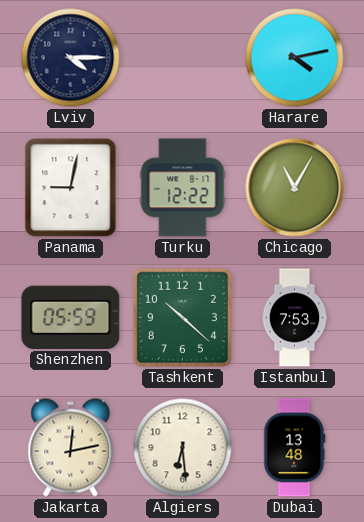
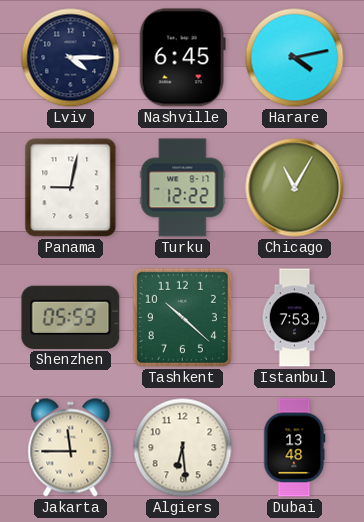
Nashville: none -> 6:45
Jakarta: 12:13 -> 11:45
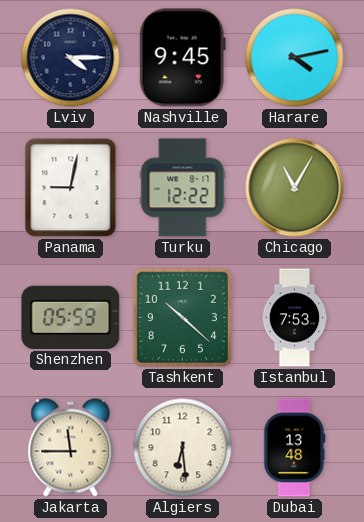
Nashville: 6:45 -> 9:45
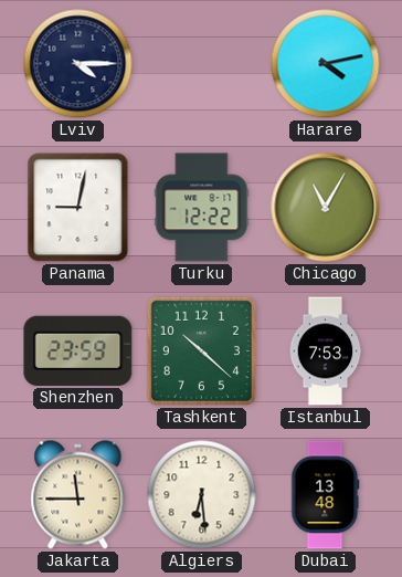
Nashville: 9:45 -> none
Shenzhen: 05:59 -> 23:59
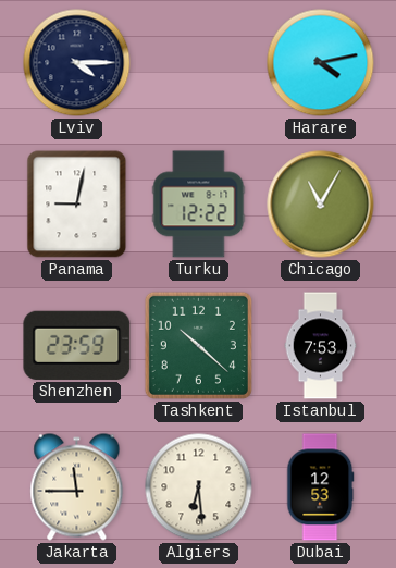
Dubai: 13:48 -> 12:53
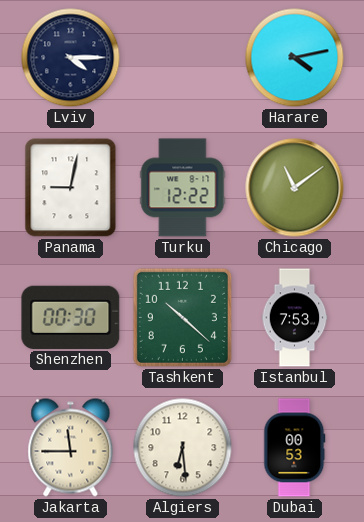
Chicago: 11:05 -> 11:09
Shenzhen: 23:59 -> 00:30
Dubai: 12:53 -> 00:53
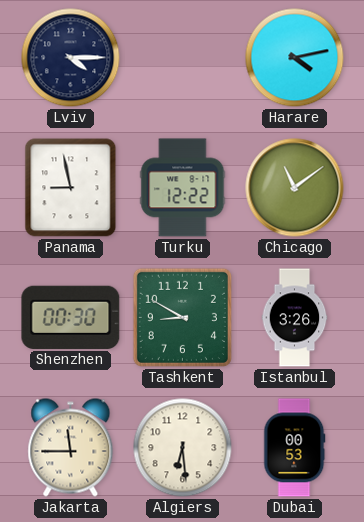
Panama: 9:02 -> 8:58
Tashkent: 10:22 -> 8:50
Istanbul: 7:53 -> 3:26
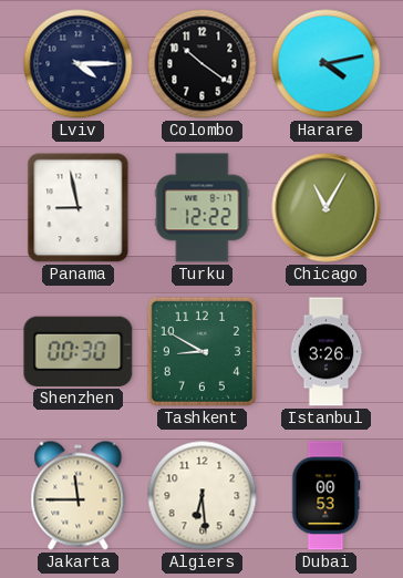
Colombo: none -> 10:21
Chicago: 11:09 -> 11:05
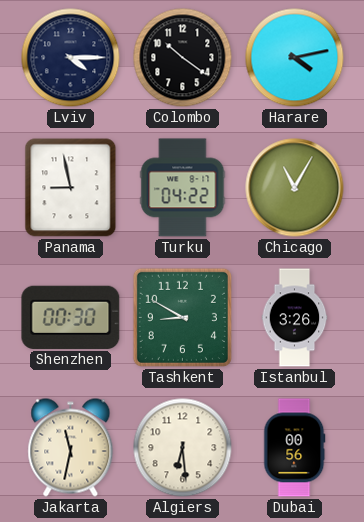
Turku: 12:22 -> 04:22
Jakarta: 11:45 -> 11:32
Dubai: 00:53 -> 00:56
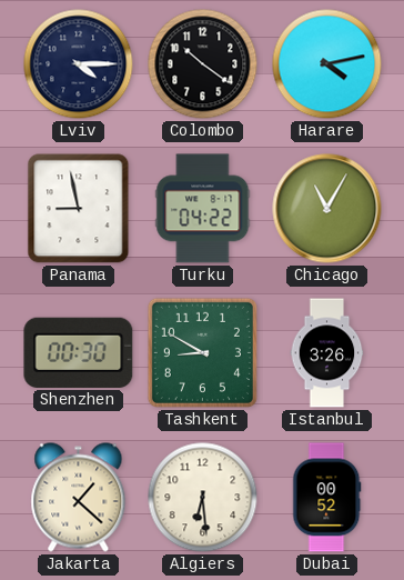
Jakarta: 11:32 -> 1:22
Dubai: 00:56 -> 00:52
